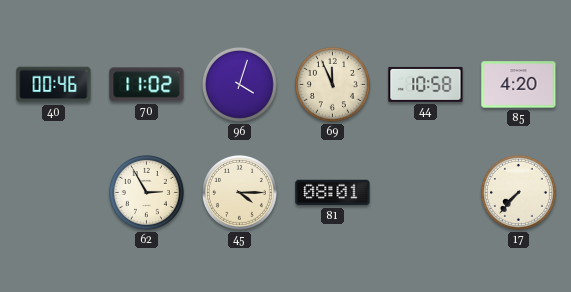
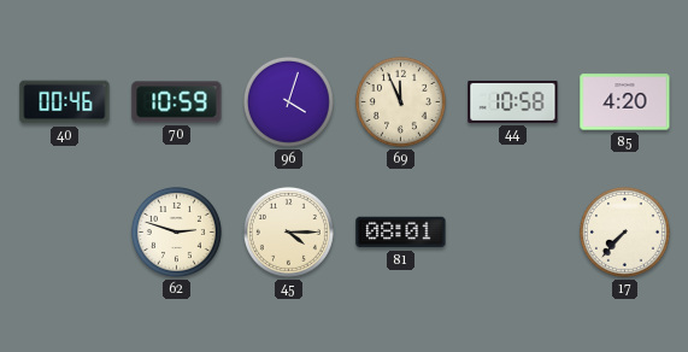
70: 11:02 -> 10:59
62: 2:55 -> 2:48
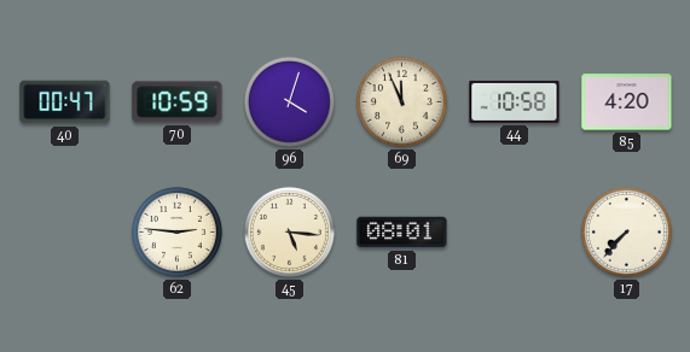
40: 00:46 -> 00:47
62: 2:48 -> 2:46
45: 4:15 -> 5:16
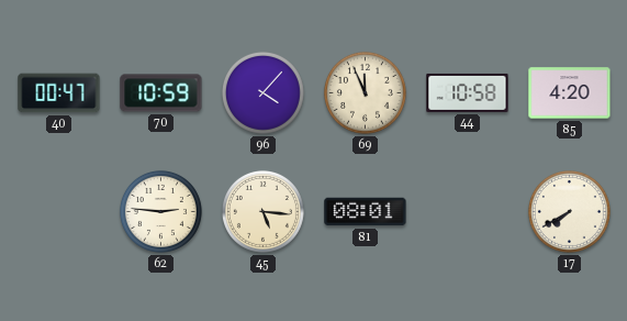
96: 4:03 -> 4:07
17: 7:37 -> 7:40
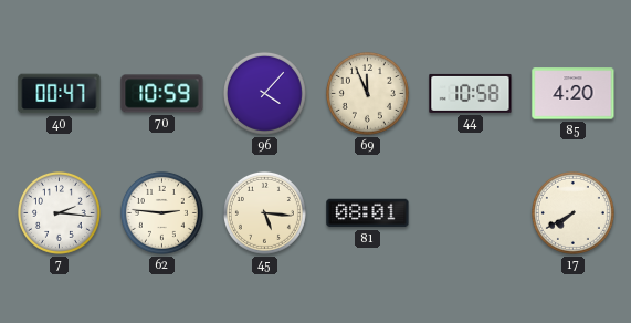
7: none -> 2:16
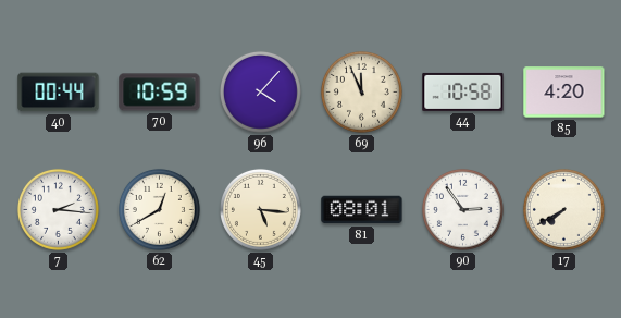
40: 00:47 -> 00:44
62: 2:46 -> 12:40
90: none -> 2:54
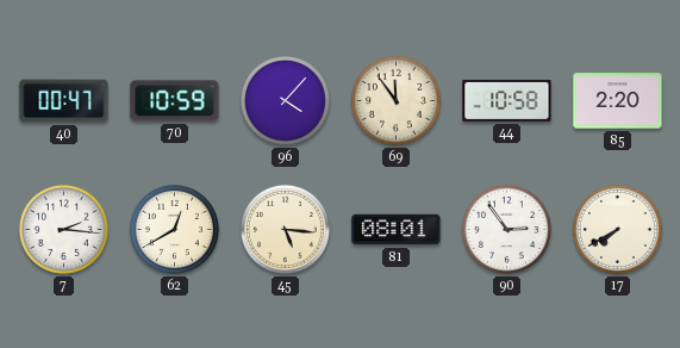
40: 00:44 -> 00:47
69: 11:56 -> 11:54
85: 4:20 -> 2:20
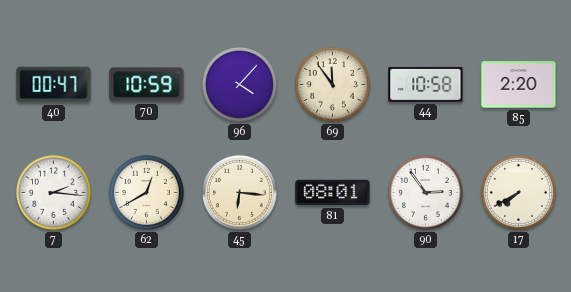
45: 5:16 -> 6:16
